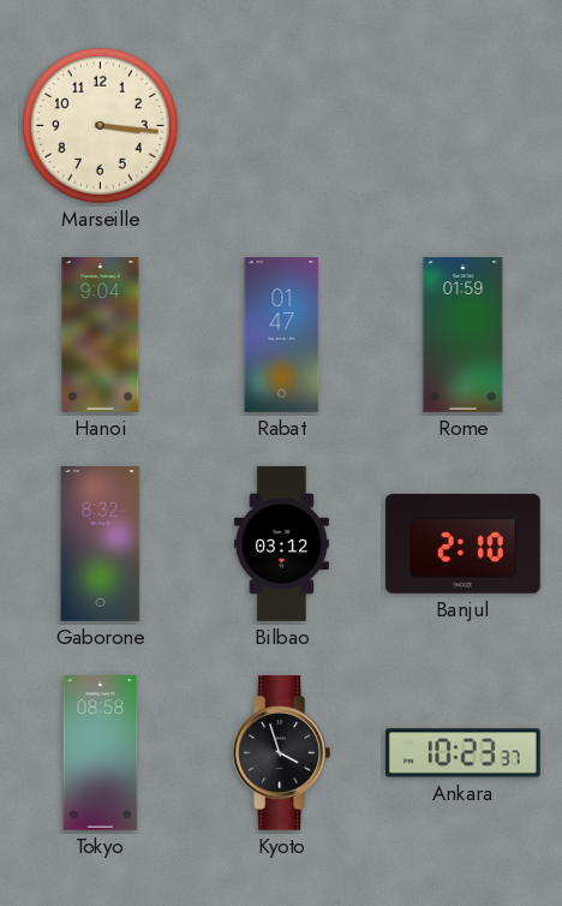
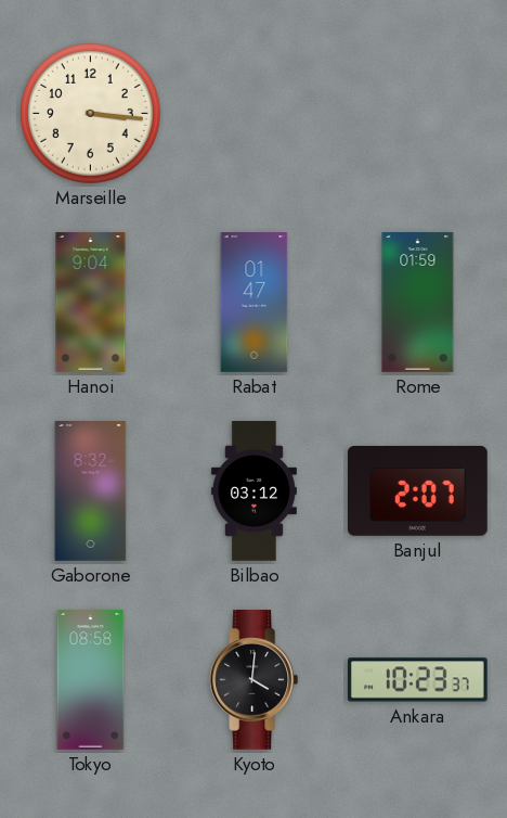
Banjul: 2:10 -> 2:07
Kyoto: 3:57 -> 4:01
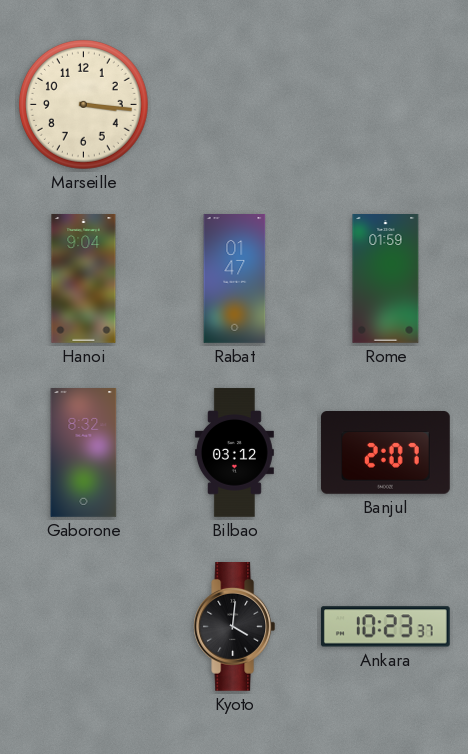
Tokyo: 08:58 -> none
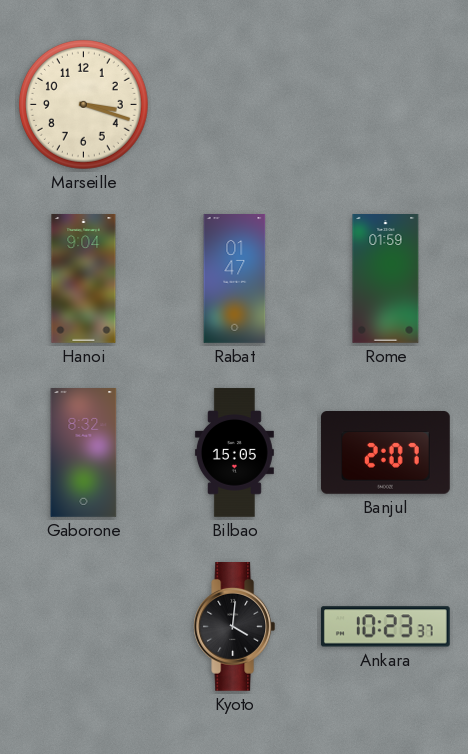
Marseille: 3:16 -> 3:18
Bilbao: 03:12 -> 15:05
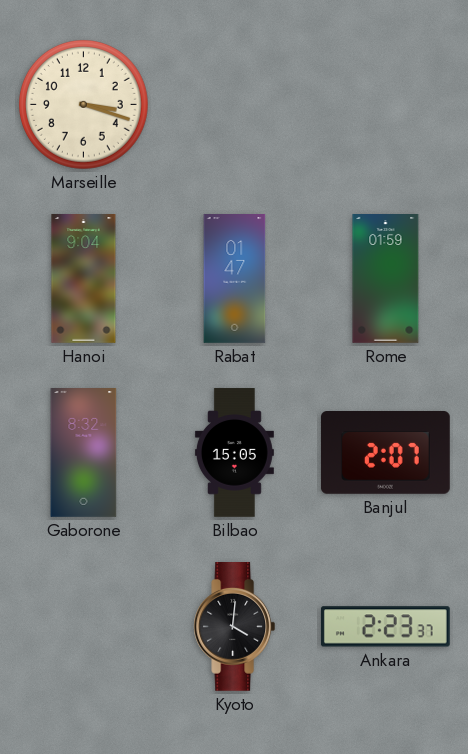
Ankara: 10:23 -> 2:23
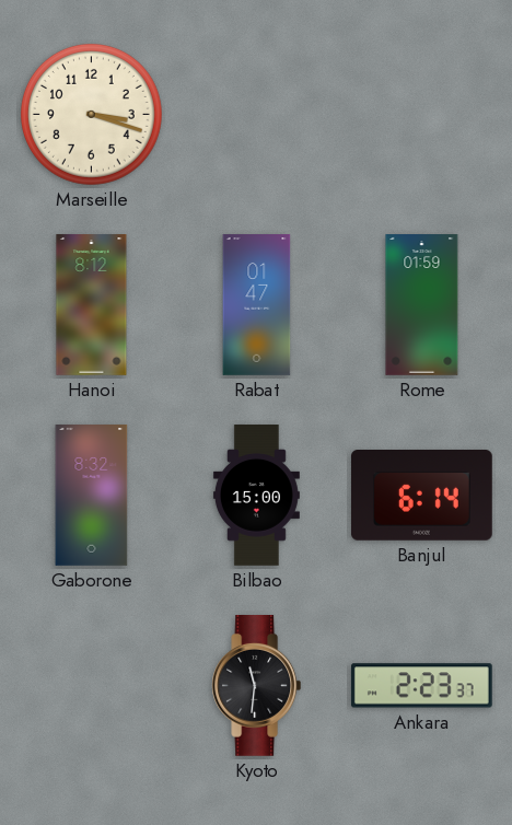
Hanoi: 9:04 -> 8:12
Bilbao: 15:05 -> 15:00
Banjul: 2:07 -> 6:14
Kyoto: 4:01 -> 11:31
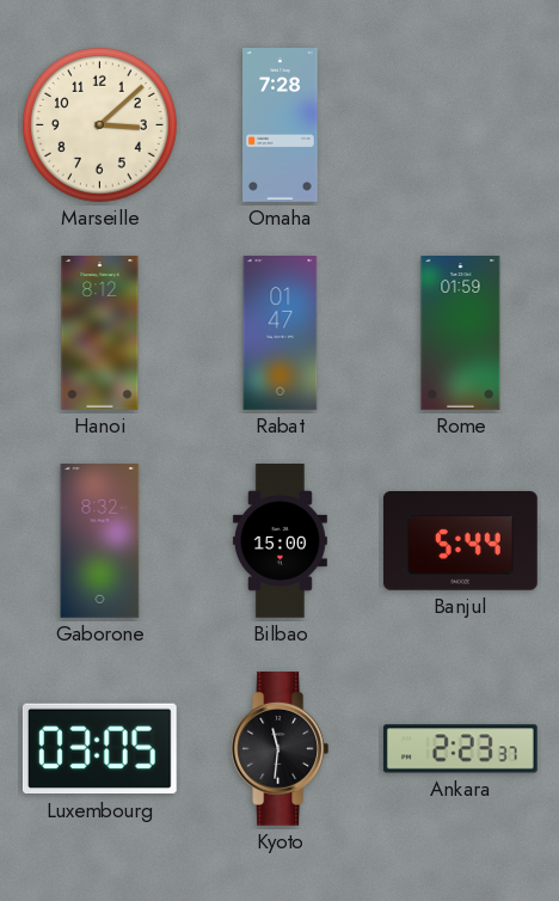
Marseille: 3:18 -> 3:08
Omaha: none -> 7:28
Banjul: 6:14 -> 5:44
Luxembourg: none -> 03:05
